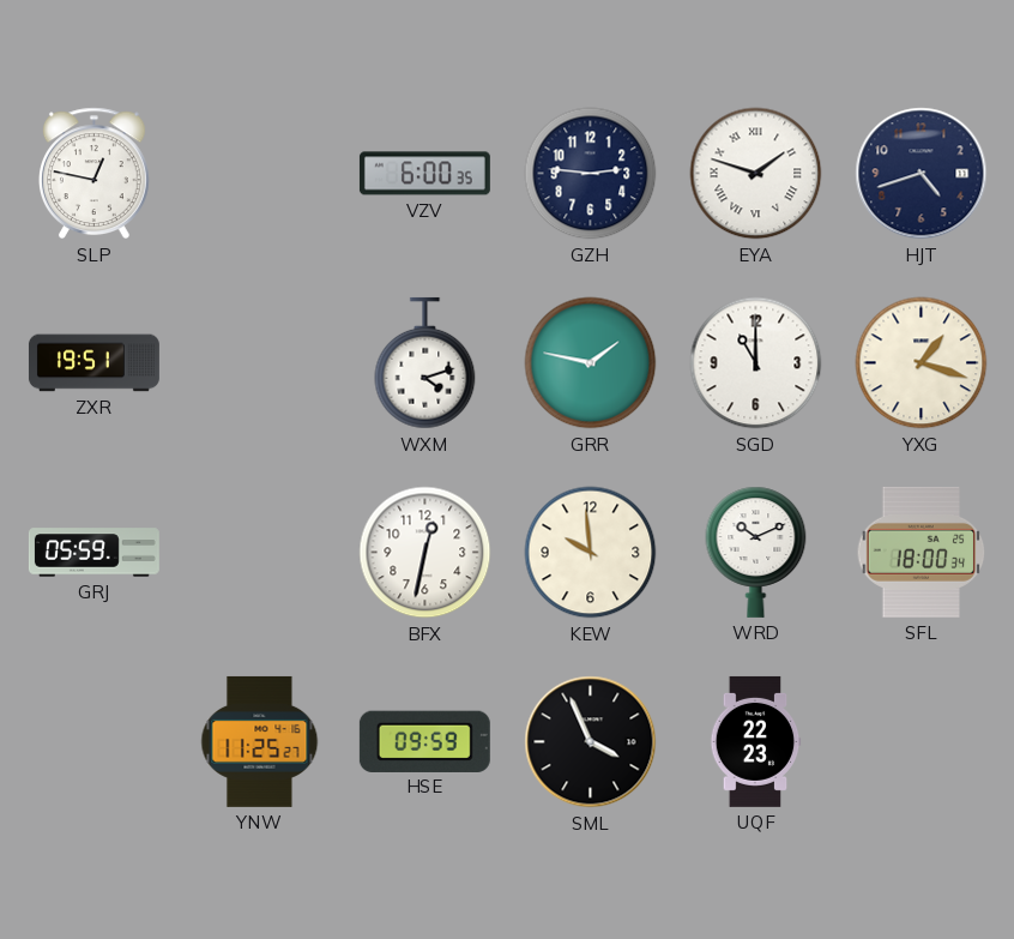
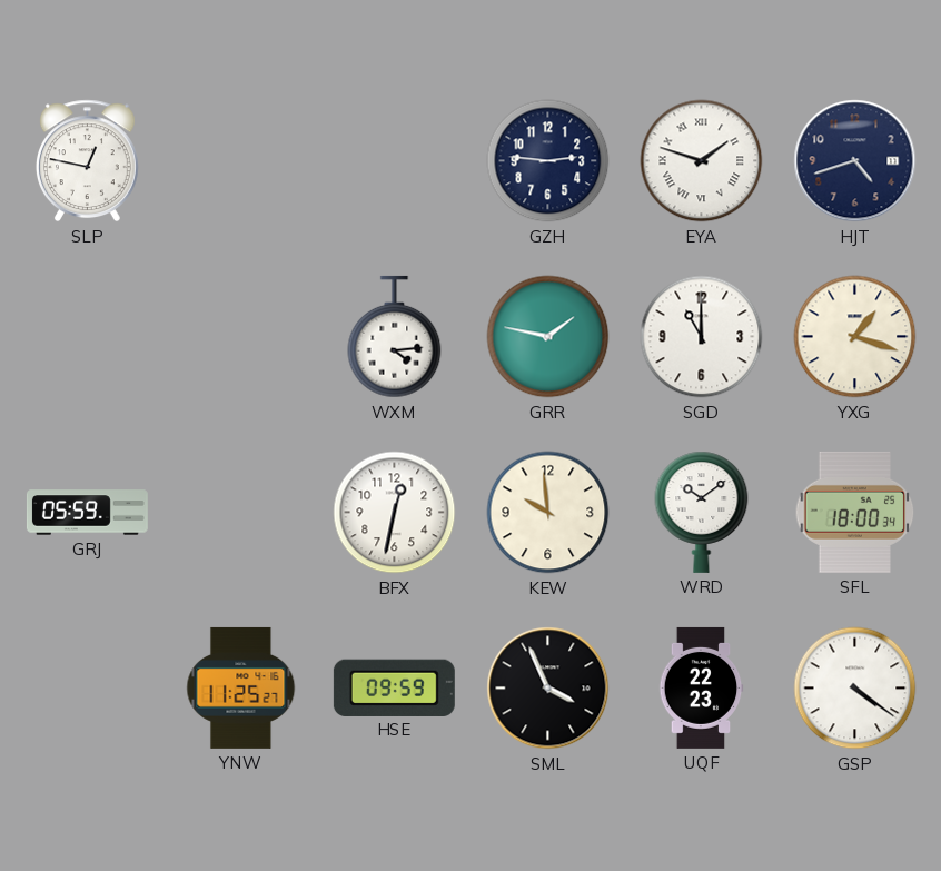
VZV: 6:00 -> none
ZXR: 19:51 -> none
WXM: 4:12 -> 4:14
WRD: 10:11 -> 10:09
GSP: none -> 4:21
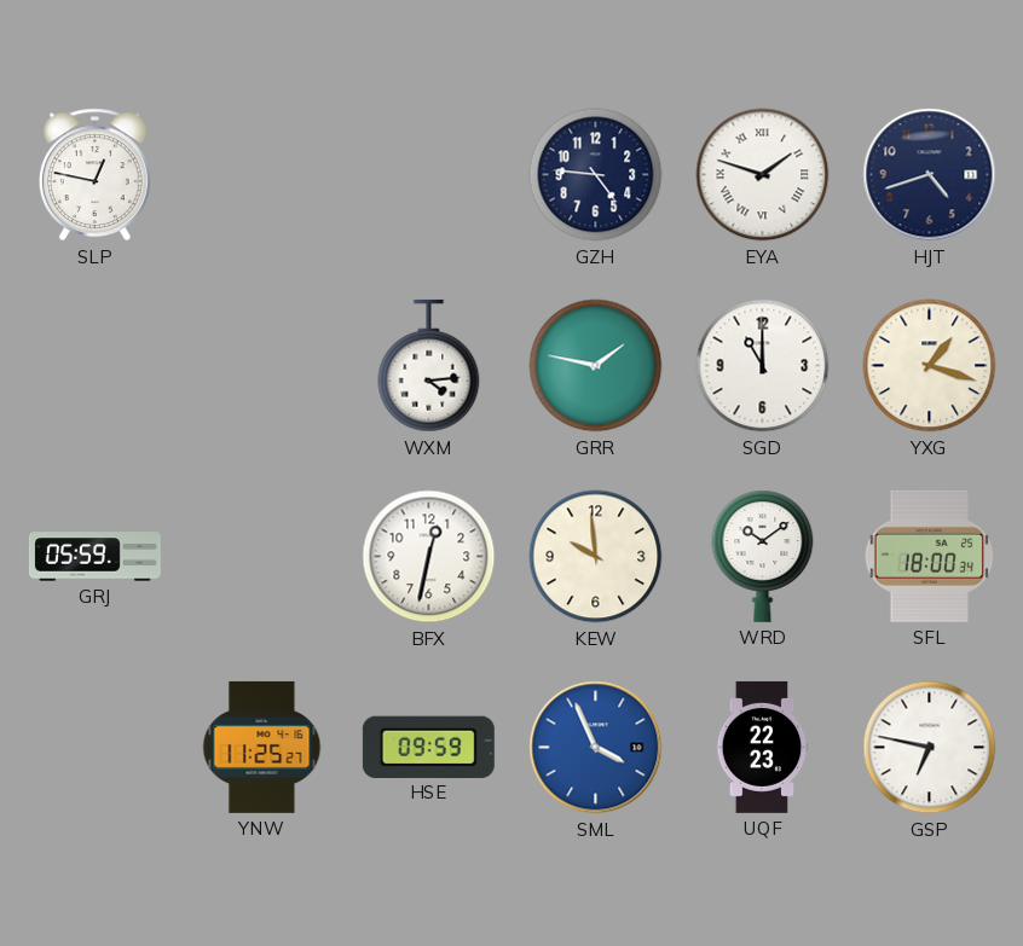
GZH: 2:46 -> 4:46
SML dial: black -> blue
GSP: 4:21 -> 6:47
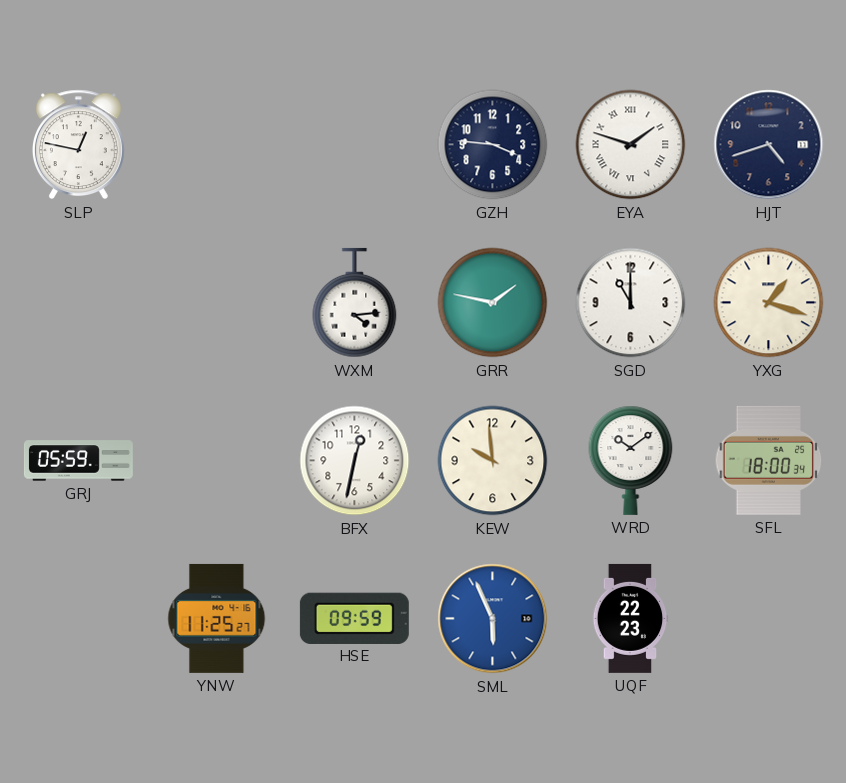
GZH: 4:46 -> 3:46
SML: 3:56 -> 5:56
GSP: 6:47 -> none
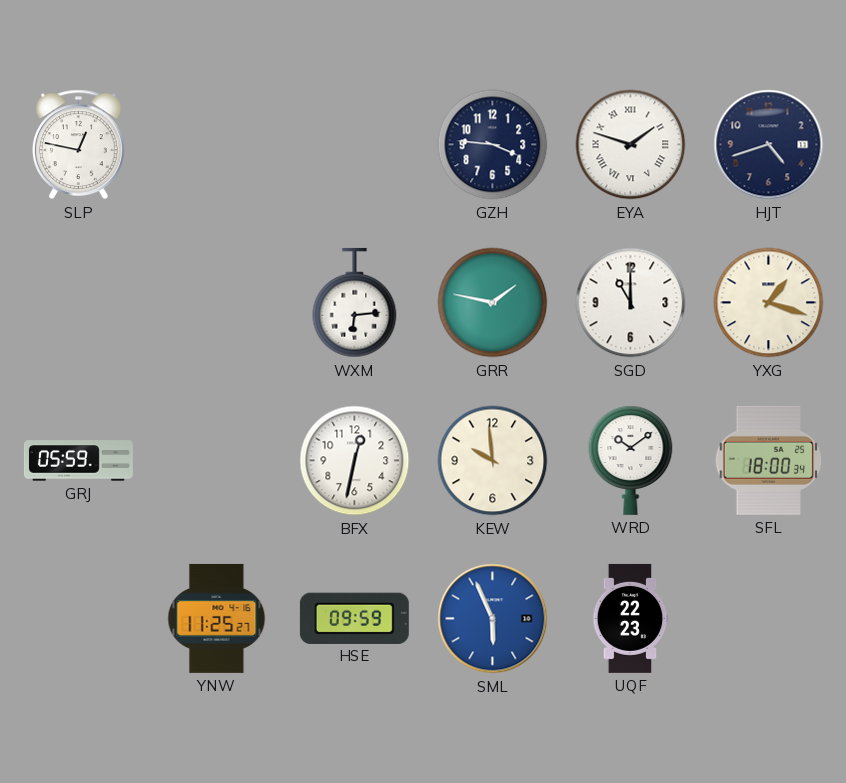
WXM: 4:14 -> 6:14
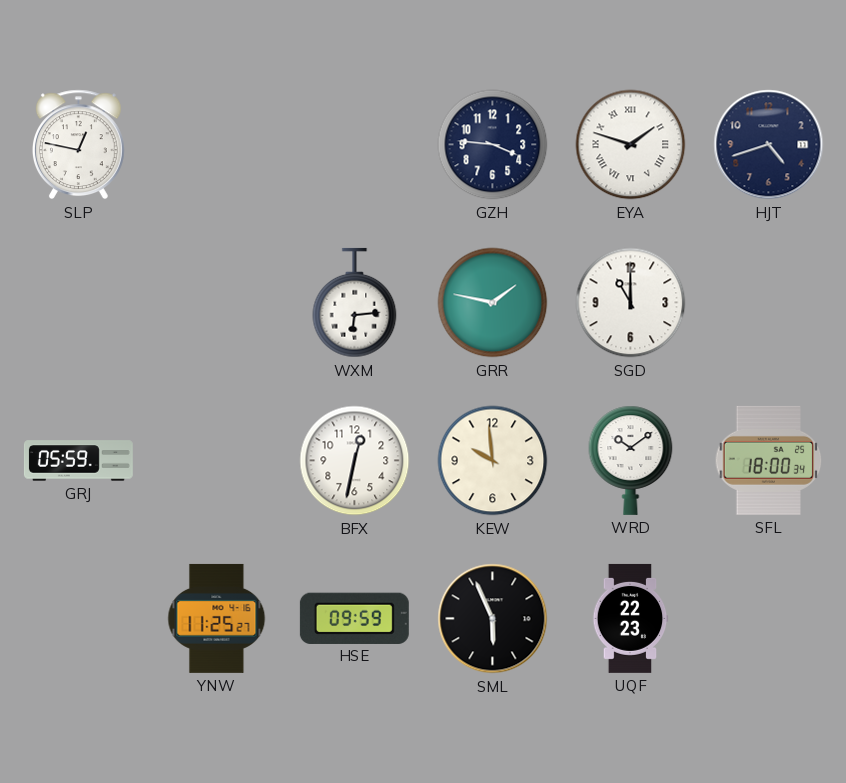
YXG: 1:18 -> none
SML dial: blue -> black
